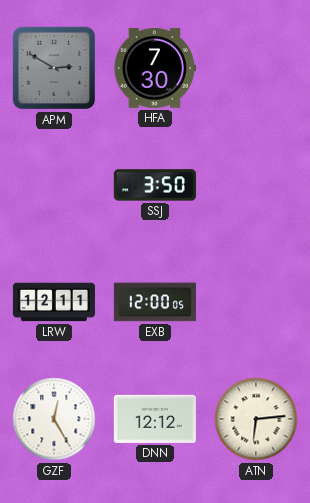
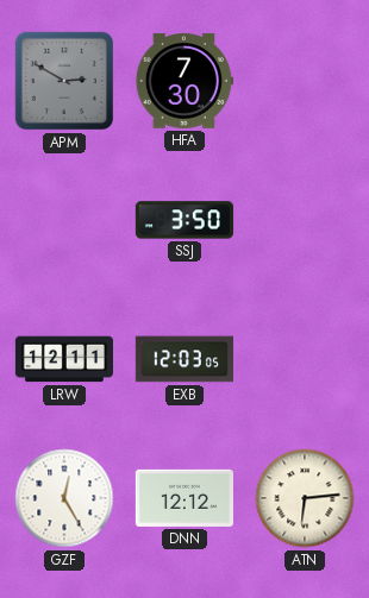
EXB: 12:00 -> 12:03
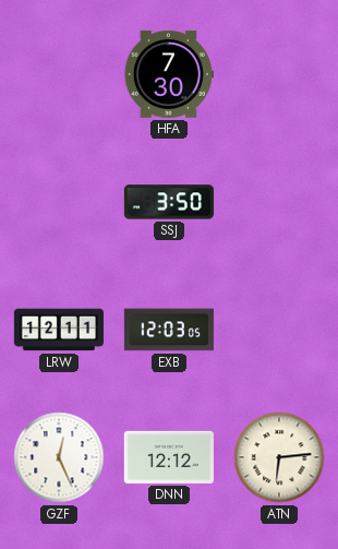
APM: 2:50 -> none
GZF: 12:25 -> 12:26
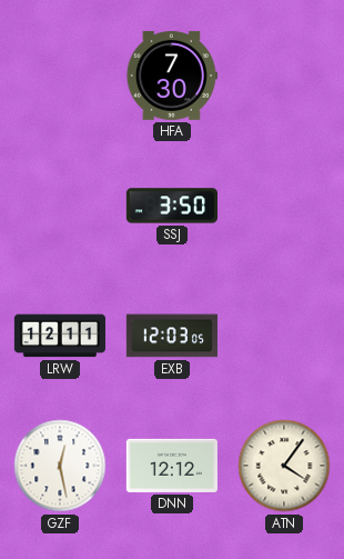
GZF: 12:26 -> 12:28
ATN: 6:14 -> 4:06
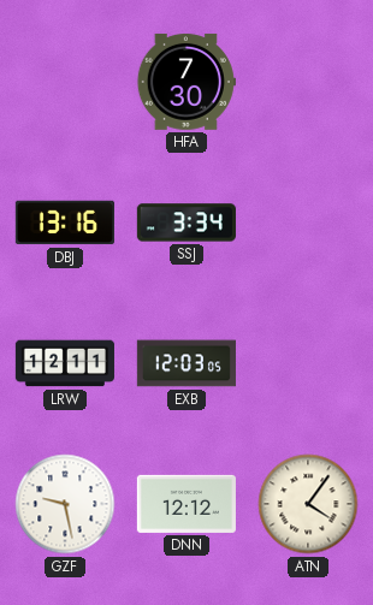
DBJ: none -> 13:16
SSJ: 3:50 -> 3:34
GZF: 12:28 -> 9:28
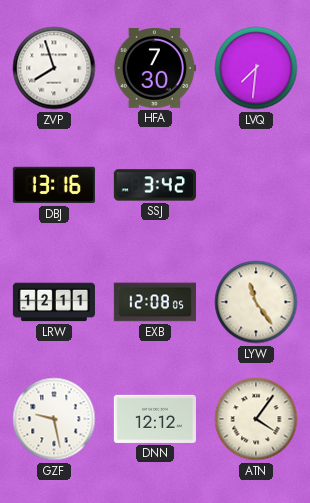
ZVP: none -> 7:57
LVQ: none -> 7:31
SSJ: 3:34 -> 3:42
EXB: 12:03 -> 12:08
LYW: none -> 11:24
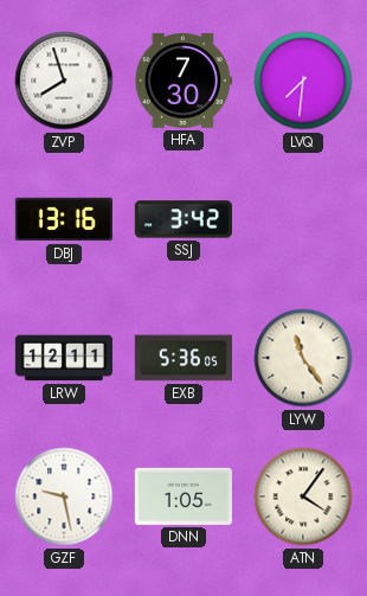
EXB: 12:08 -> 5:36
DNN: 12:12 -> 1:05
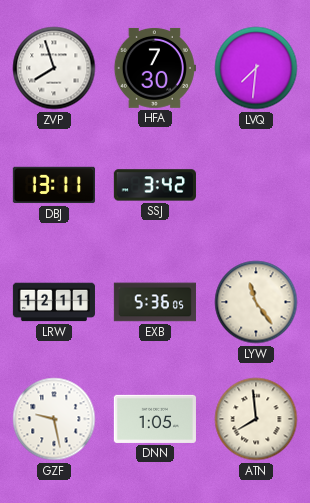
DBJ: 13:16 -> 13:11
ATN: 4:06 -> 7:59
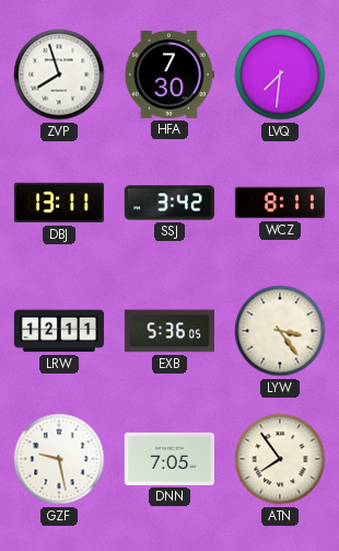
WCZ: none -> 8:11
LYW: 11:24 -> 3:24
DNN: 1:05 -> 7:05
ATN: 7:59 -> 7:54
